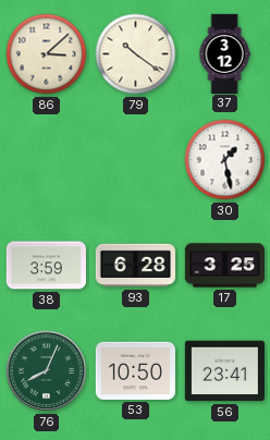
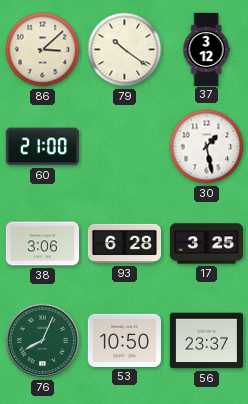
60: none -> 21:00
38: 3:59 -> 3:06
56: 23:41 -> 23:37
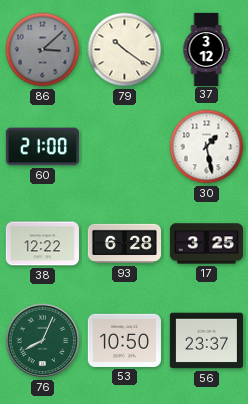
86 dial: cream -> grey
38: 3:06 -> 12:22
